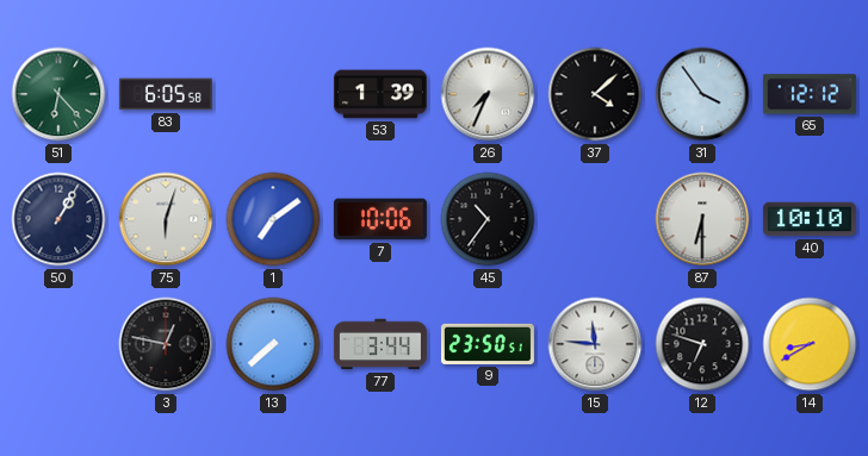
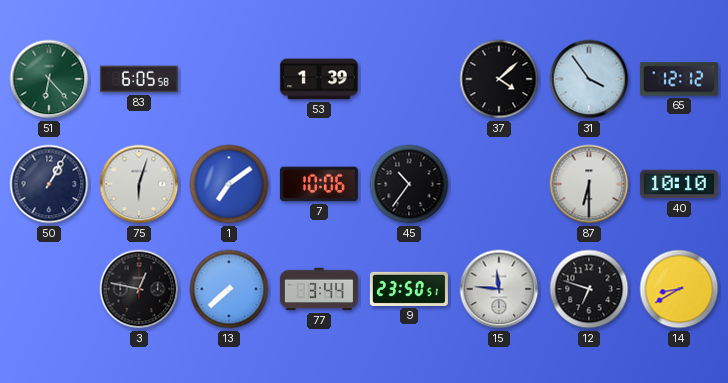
26: 7:34 -> none
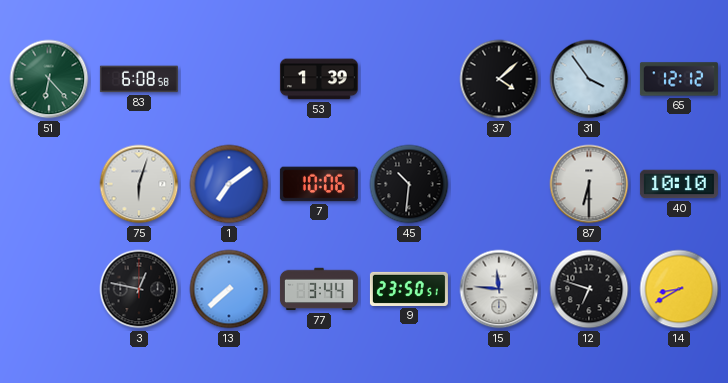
83: 6:05 -> 6:08
50: 1:05 -> none
45: 10:36 -> 10:31
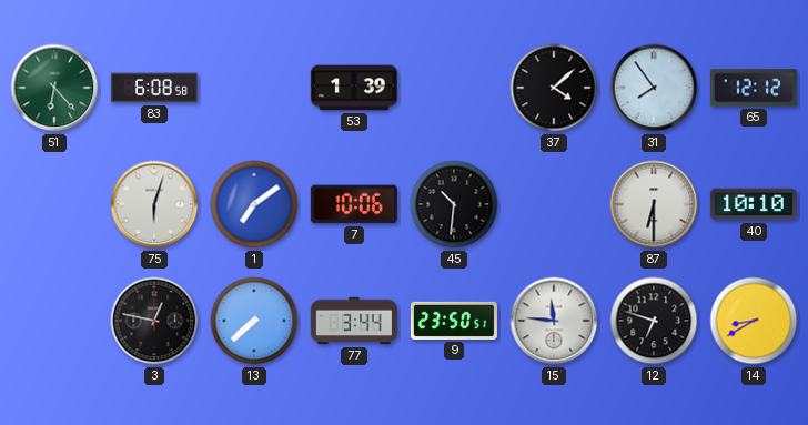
31: 3:54 -> 7:54
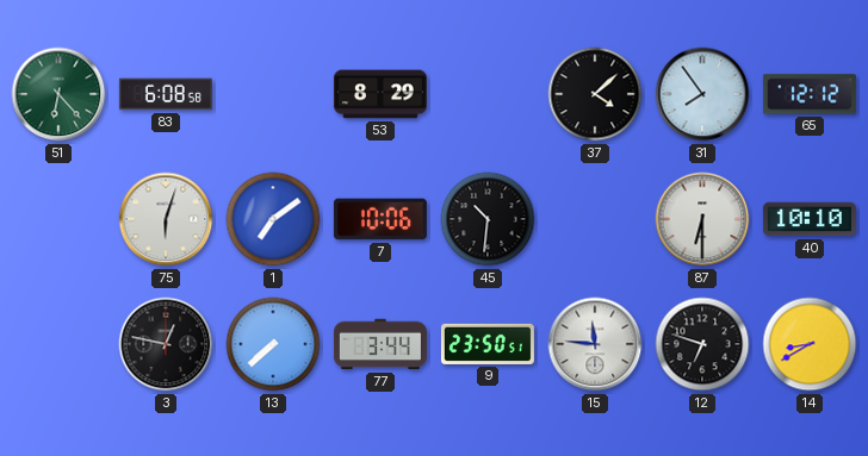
53: 1:39 -> 8:29
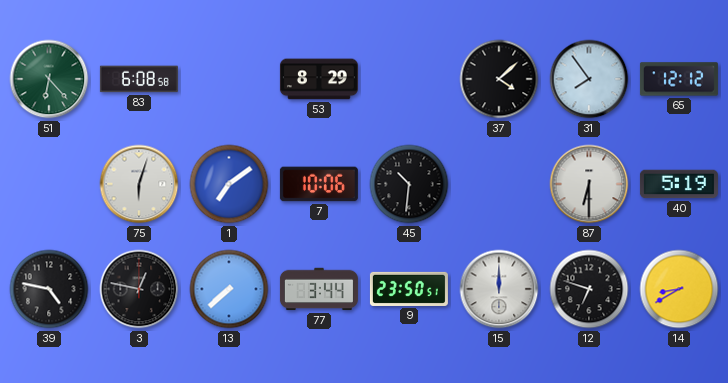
40: 10:10 -> 5:19
39: none -> 4:47
15: 11:46 -> 12:00
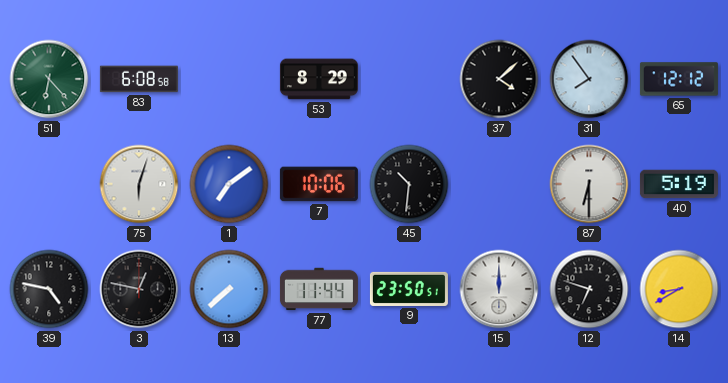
77: 3:44 -> 11:44
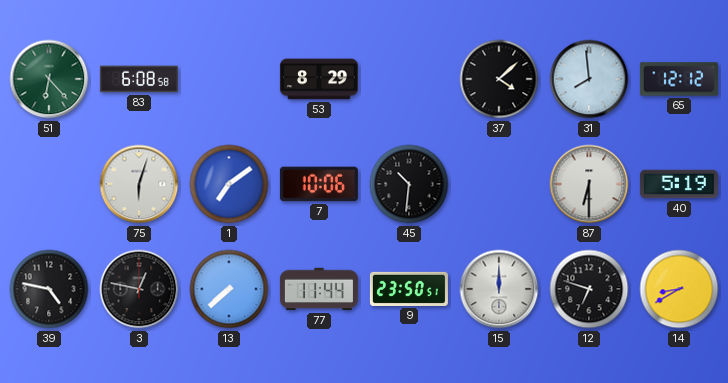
31: 7:54 -> 7:59
